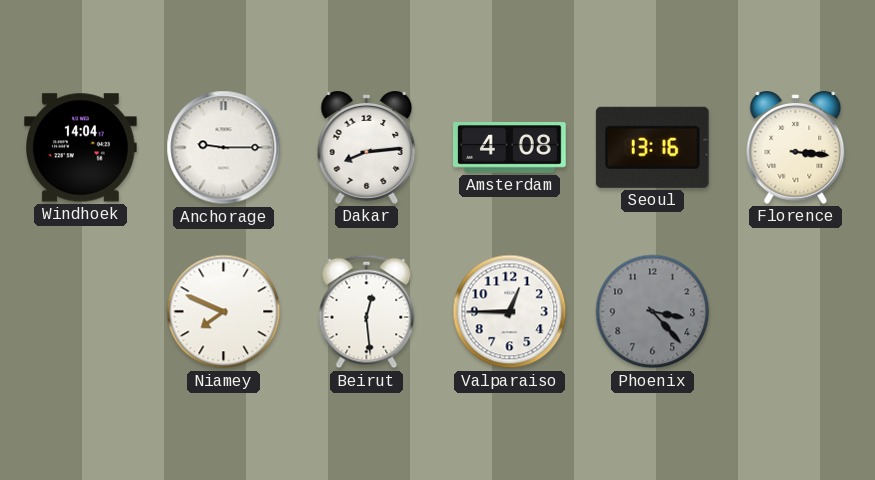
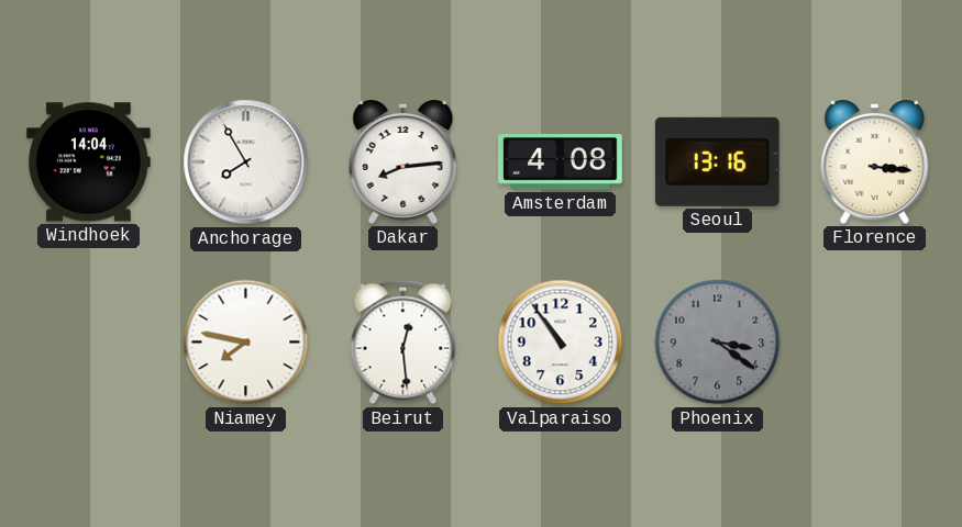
Anchorage: 9:15 -> 7:55
Niamey: 7:49 -> 7:47
Valparaiso: 12:45 -> 10:54
Phoenix: 3:23 -> 3:21
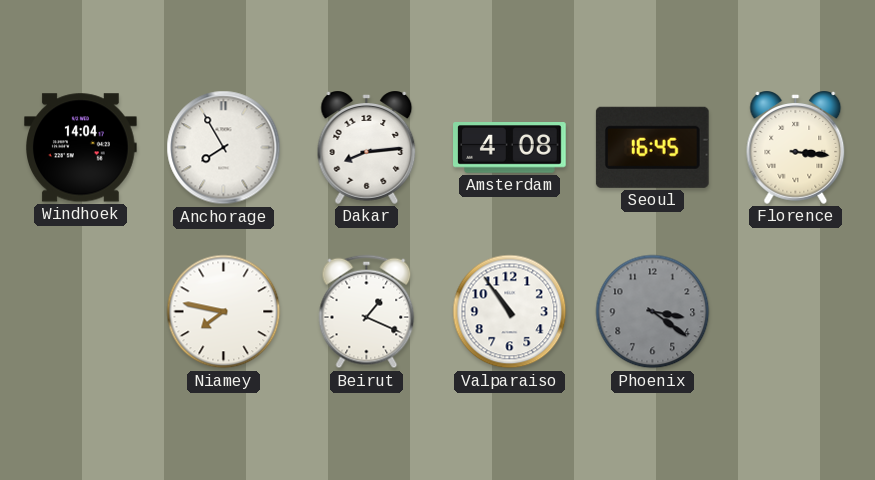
Seoul: 13:16 -> 16:45
Beirut: 12:29 -> 1:19
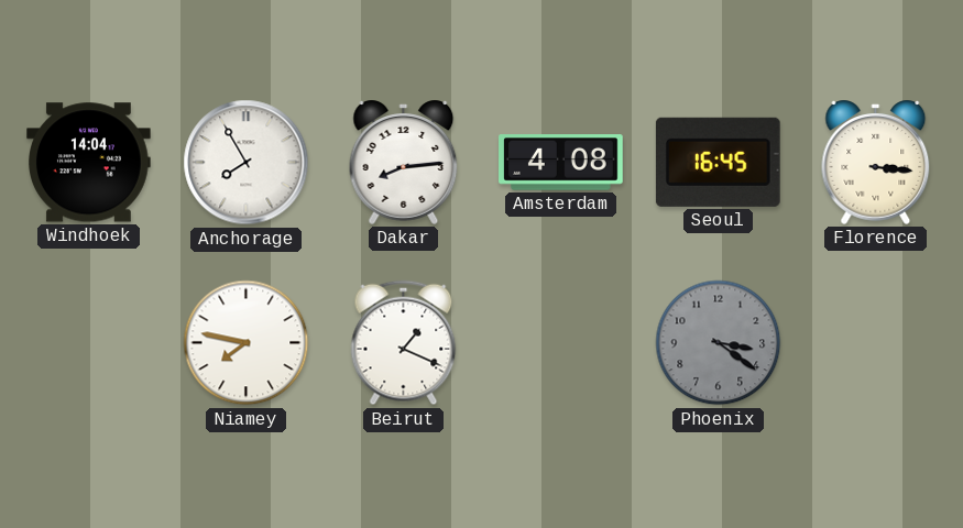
Valparaiso: 10:54 -> none
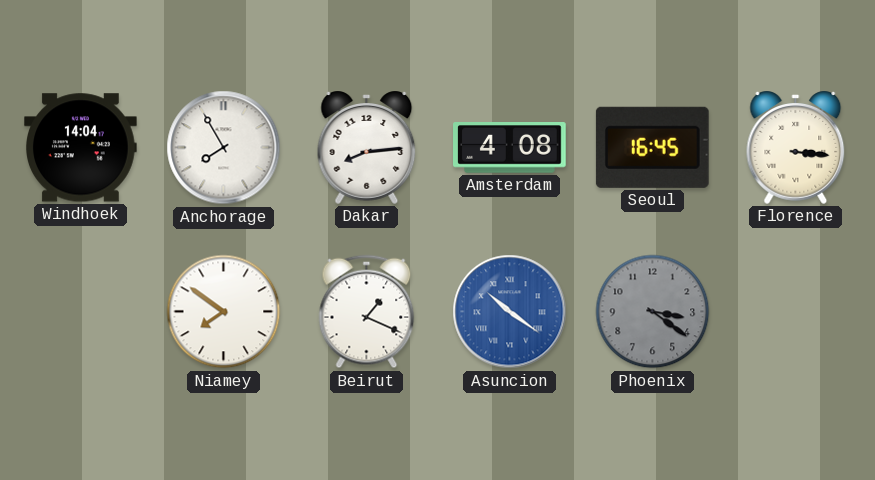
Niamey: 7:47 -> 7:51
Asuncion: none -> 10:21
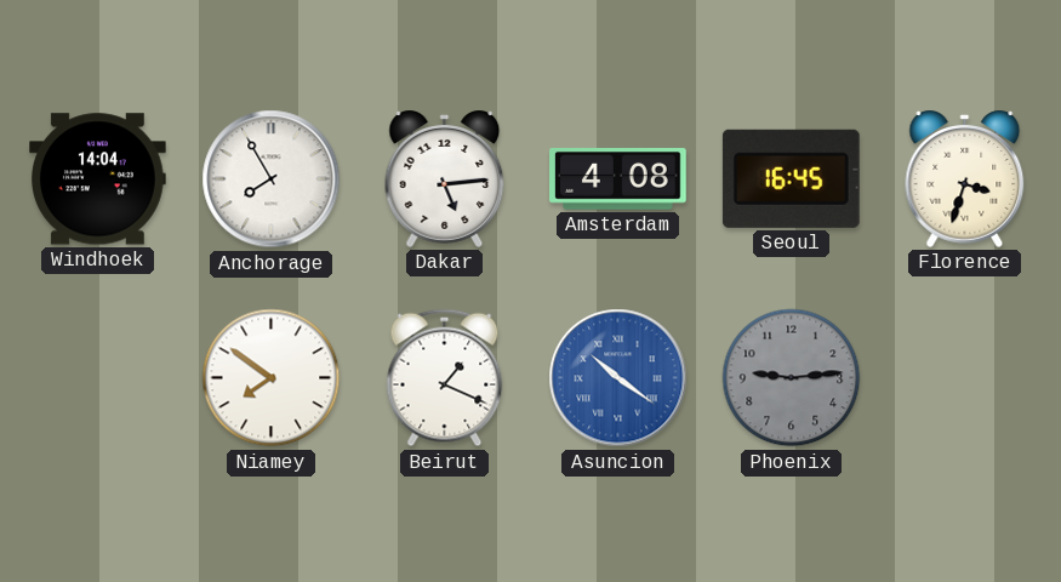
Dakar: 8:14 -> 5:14
Florence: 3:16 -> 3:33
Phoenix: 3:21 -> 9:14
